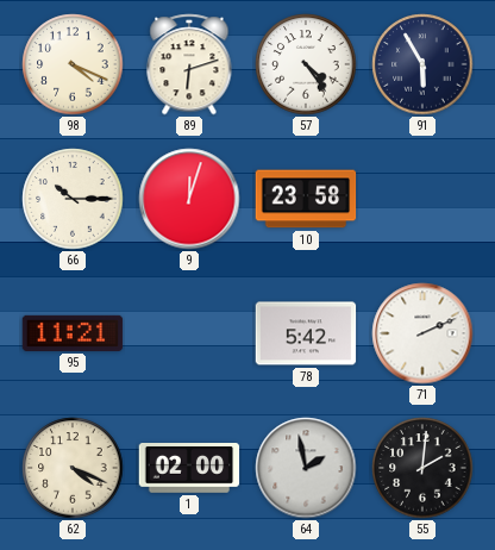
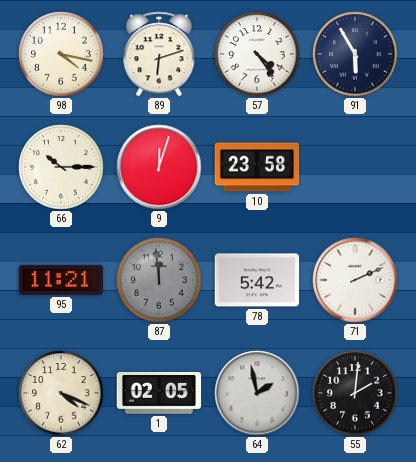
98: 4:19 -> 4:17
87: none -> 11:59
1: 02:00 -> 02:05
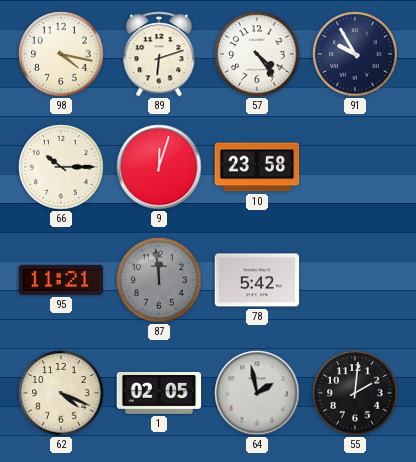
91: 5:55 -> 9:55
71: 2:11 -> none
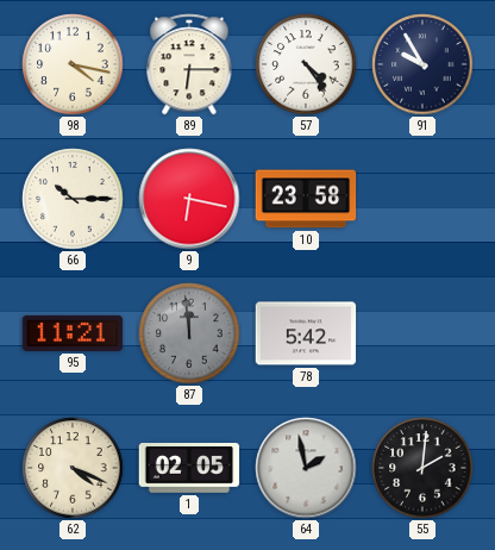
89: 6:12 -> 6:15
9: 12:03 -> 6:17
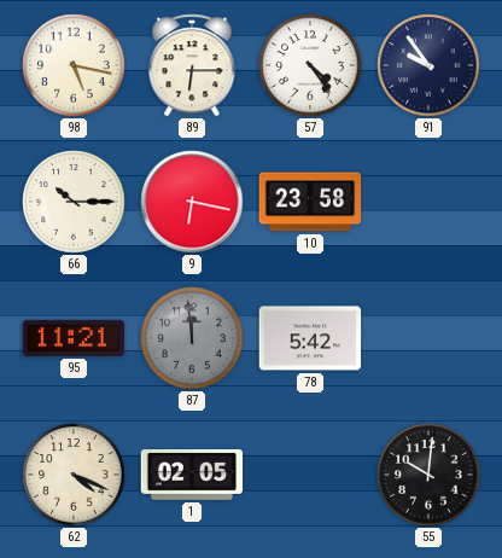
98: 4:17 -> 5:17
91: 9:55 -> 9:54
64: 1:58 -> none
55: 2:01 -> 10:01
